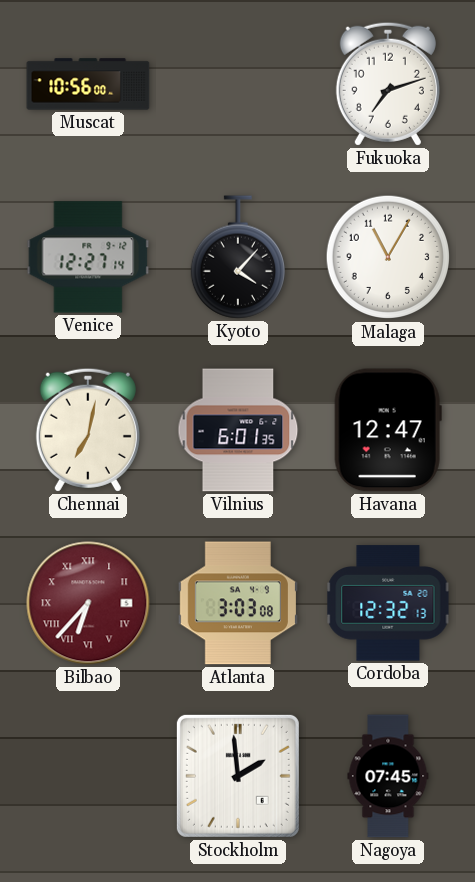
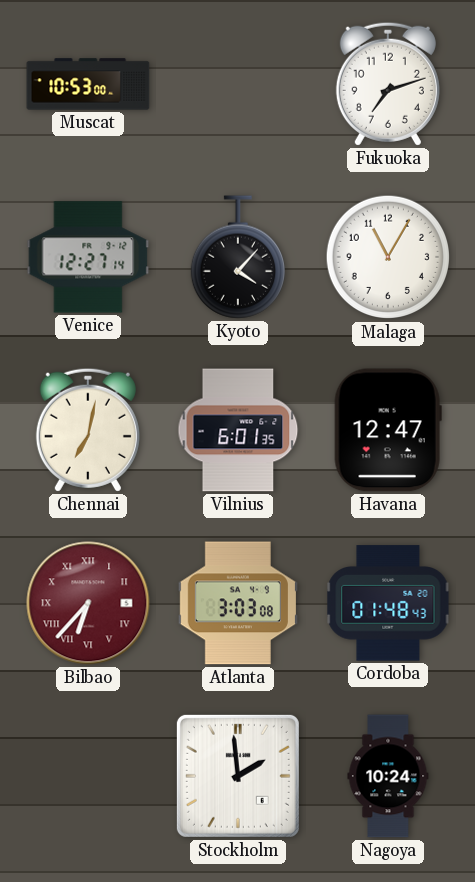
Muscat: 10:56 -> 10:53
Cordoba: 12:32 -> 01:48
Nagoya: 07:45 -> 10:24
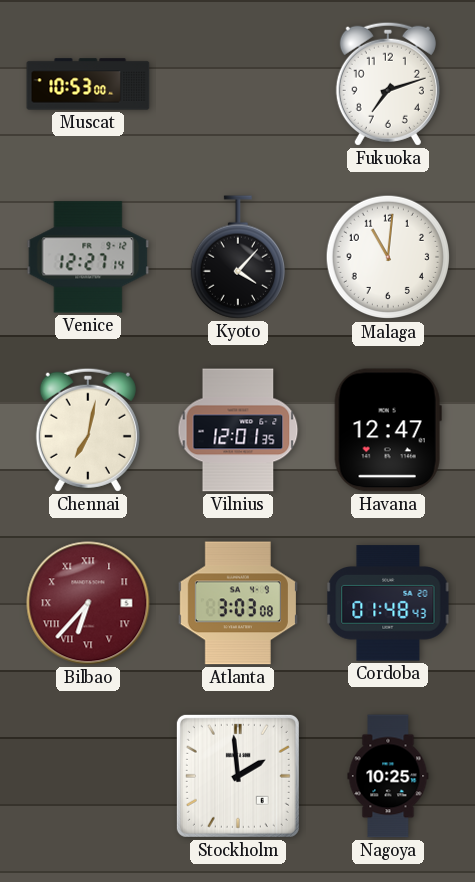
Malaga: 11:05 -> 11:01
Vilnius: 6:01 -> 12:01
Nagoya: 10:24 -> 10:25
